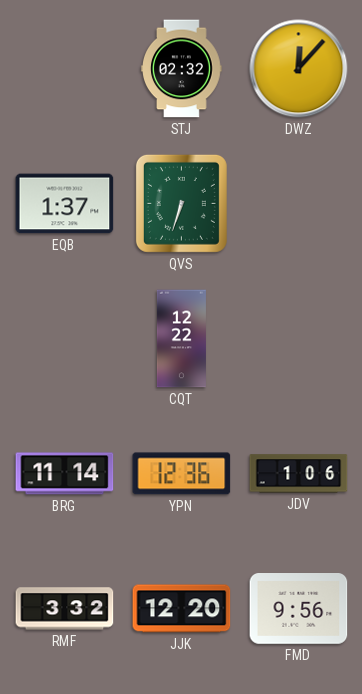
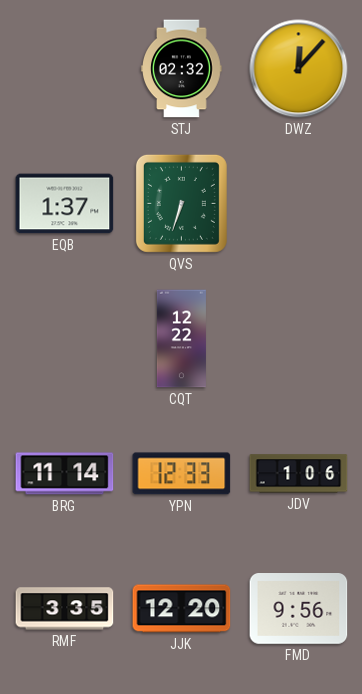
YPN: 12:36 -> 12:33
RMF: 3:32 -> 3:35
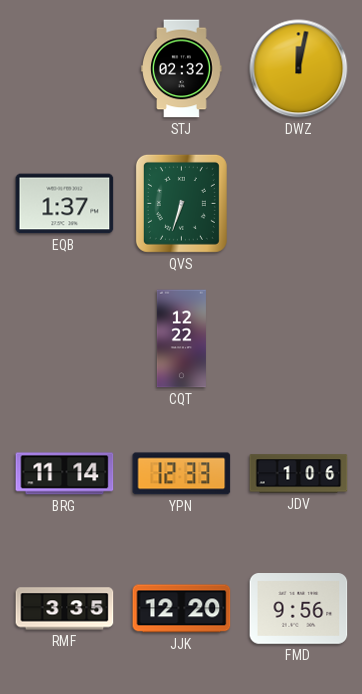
DWZ: 12:07 -> 12:02
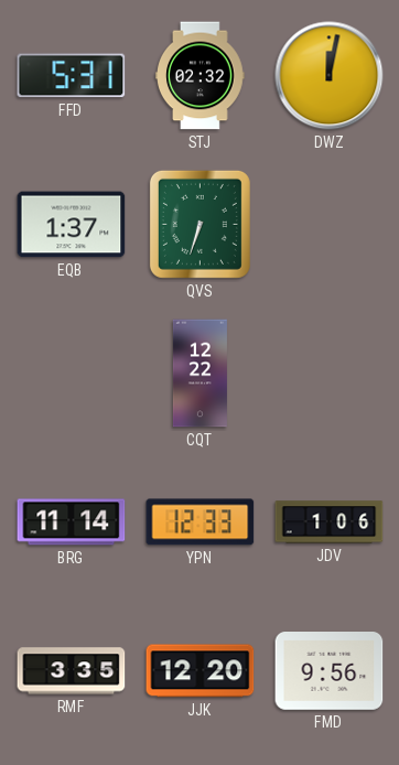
FFD: none -> 5:31
